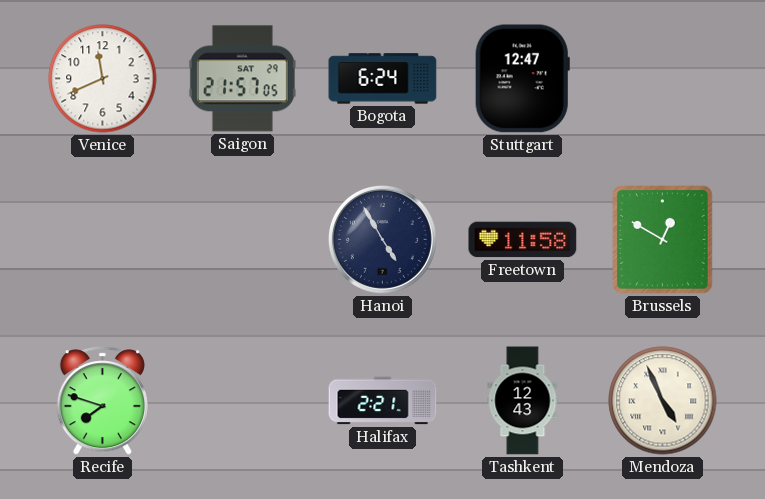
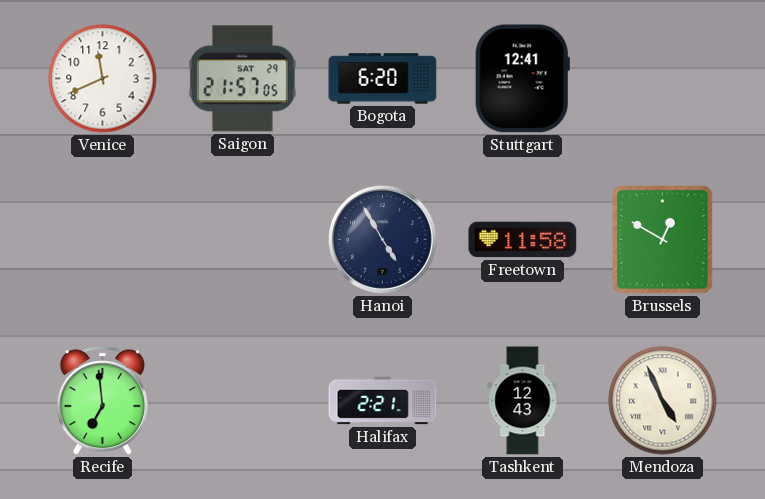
Bogota: 6:24 -> 6:20
Stuttgart: 12:47 -> 12:41
Recife: 7:48 -> 6:59
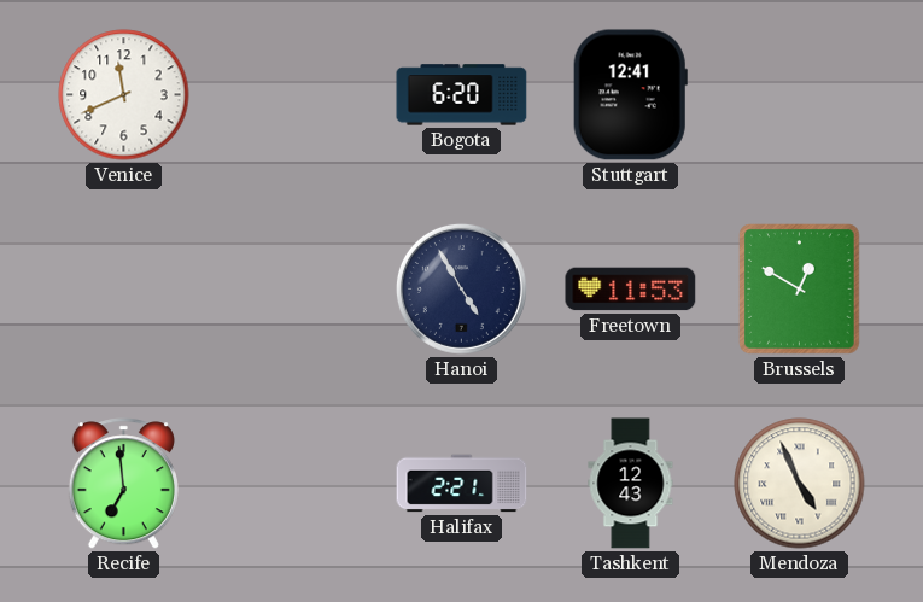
Saigon: 21:57 -> none
Freetown: 11:58 -> 11:53
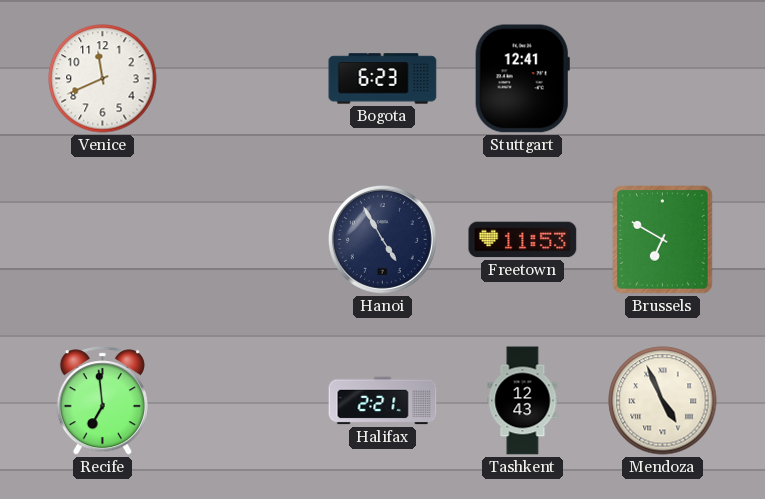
Bogota: 6:20 -> 6:23
Brussels: 12:50 -> 6:50
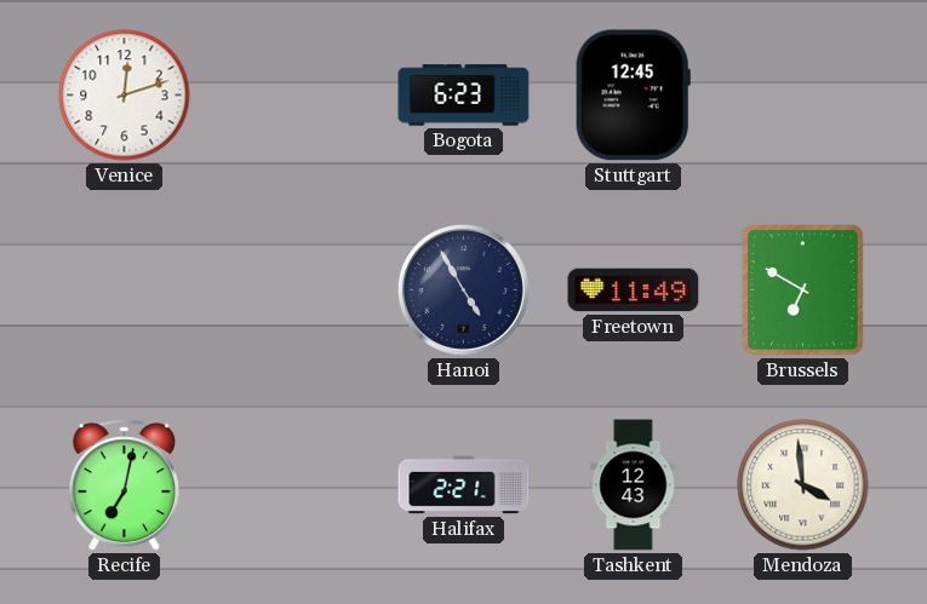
Venice: 11:41 -> 12:12
Stuttgart: 12:41 -> 12:45
Freetown: 11:53 -> 11:49
Recife: 6:59 -> 7:02
Mendoza: 4:56 -> 3:59
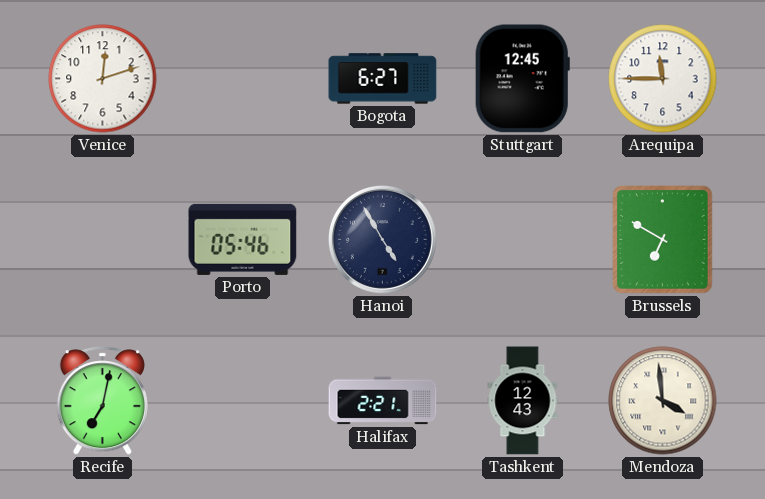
Bogota: 6:23 -> 6:27
Arequipa: none -> 11:45
Porto: none -> 05:46
Freetown: 11:49 -> none
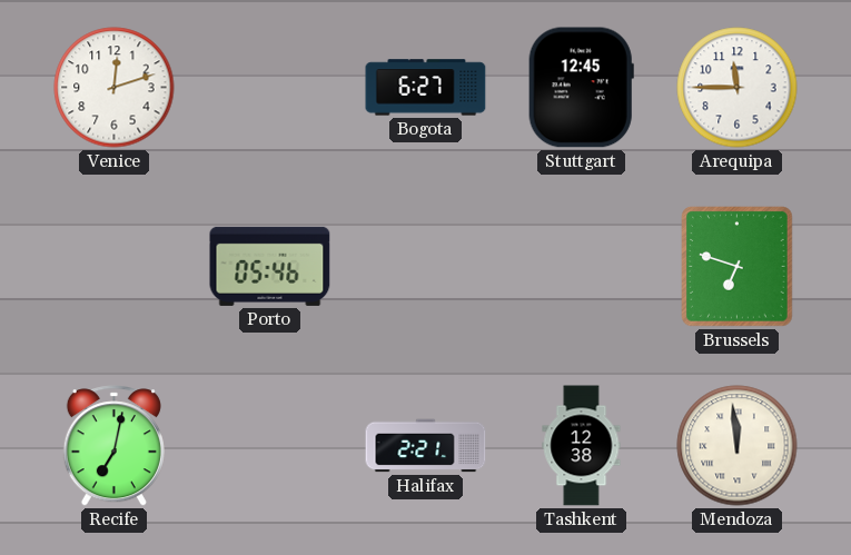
Hanoi: 4:55 -> none
Brussels: 6:50 -> 6:48
Tashkent: 12:43 -> 12:38
Mendoza: 3:59 -> 11:59
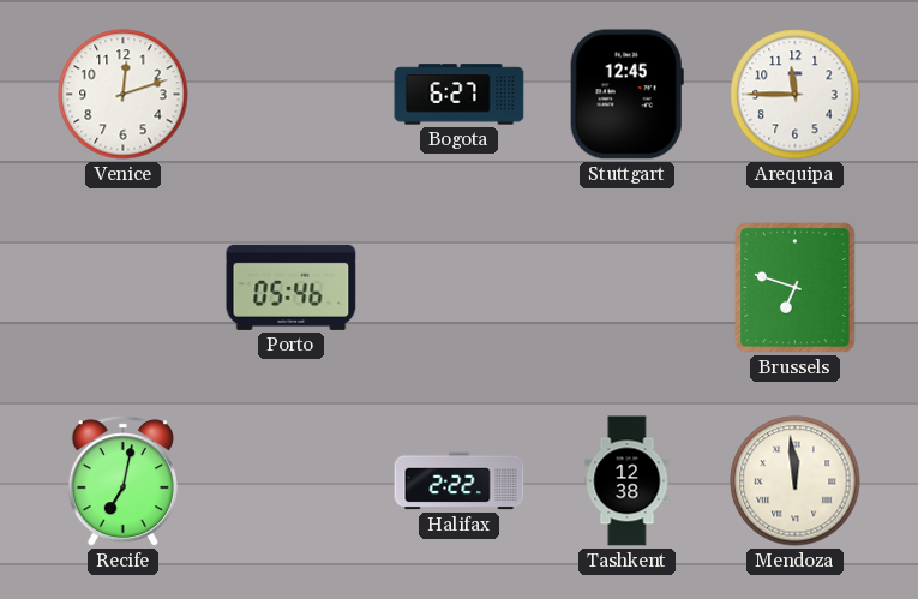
Halifax: 2:21 -> 2:22
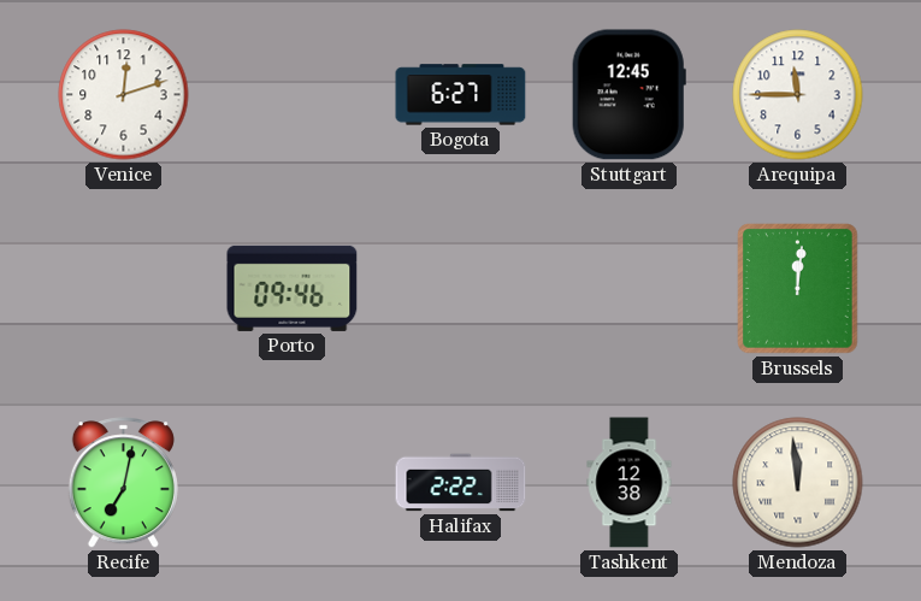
Porto: 05:46 -> 09:46
Brussels: 6:48 -> 12:01
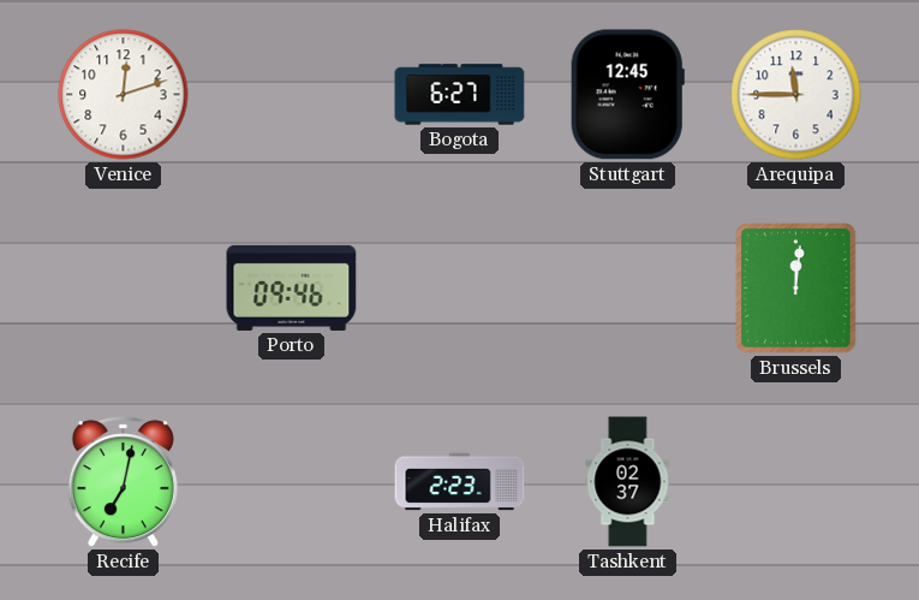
Halifax: 2:22 -> 2:23
Tashkent: 12:38 -> 02:37
Mendoza: 11:59 -> none
